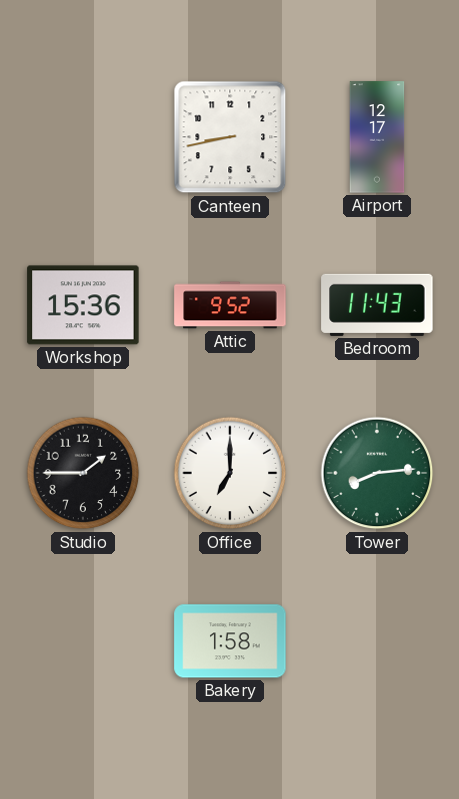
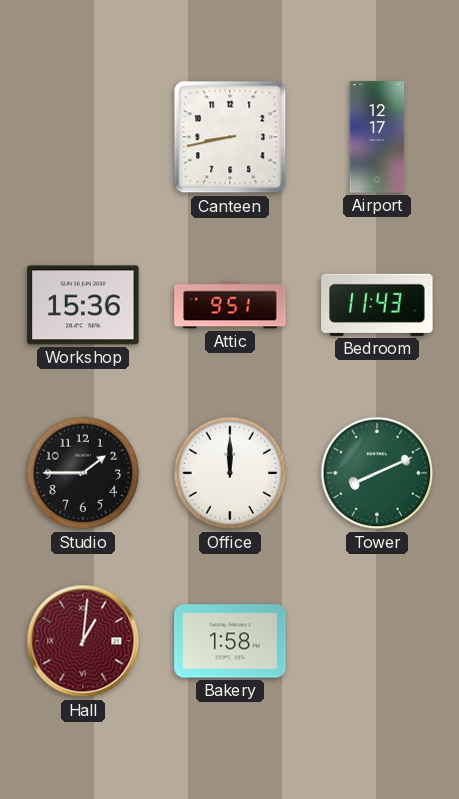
Attic: 9:52 -> 9:51
Office: 7:00 -> 12:00
Tower: 8:14 -> 8:11
Hall: none -> 1:01
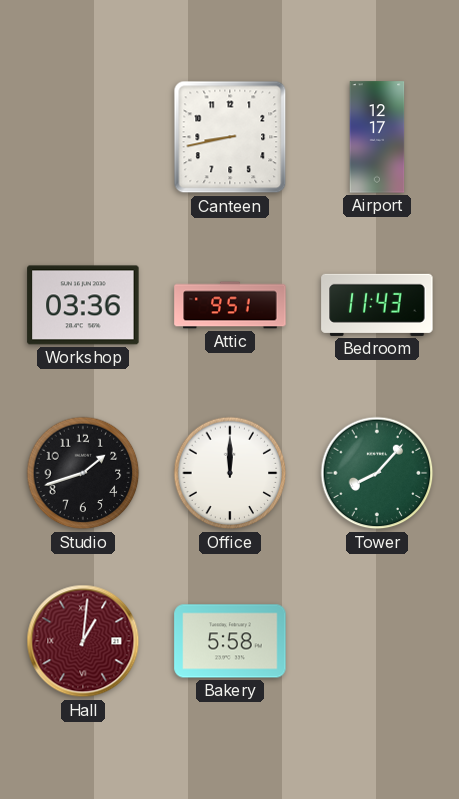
Workshop: 15:36 -> 03:36
Studio: 1:45 -> 1:42
Tower: 8:11 -> 8:07
Bakery: 1:58 -> 5:58
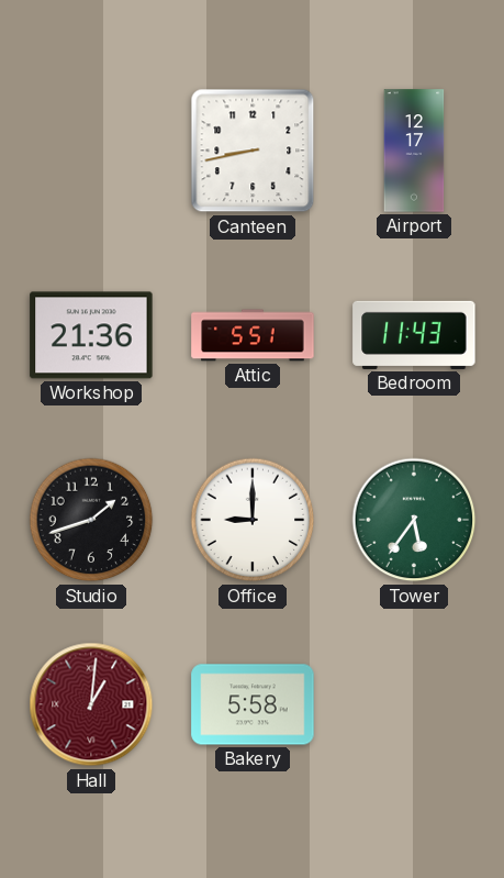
Workshop: 03:36 -> 21:36
Attic: 9:51 -> 5:51
Office: 12:00 -> 9:00
Tower: 8:07 -> 5:36
